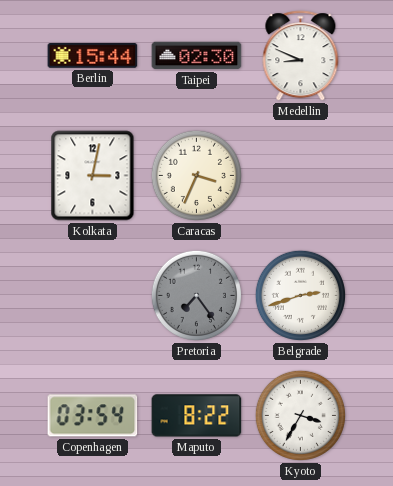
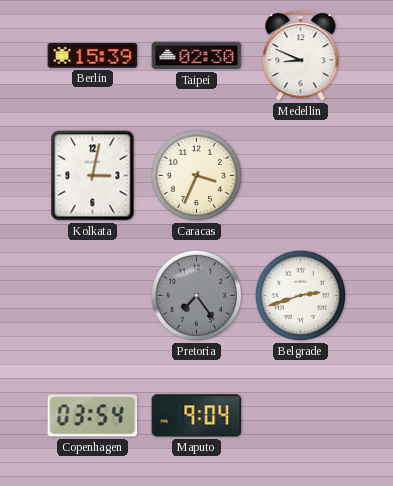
Berlin: 15:44 -> 15:39
Maputo: 8:22 -> 9:04
Kyoto: 3:35 -> none
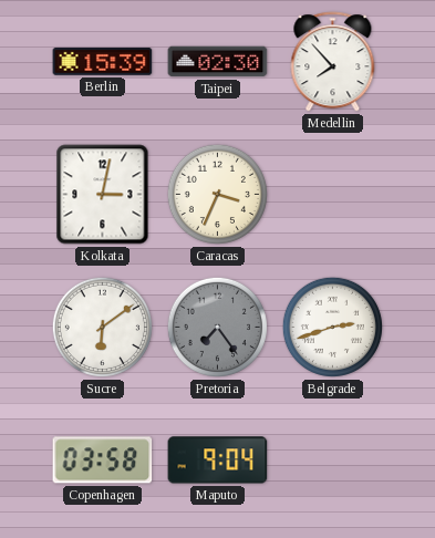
Medellin: 8:49 -> 7:53
Sucre: none -> 6:09
Copenhagen: 03:54 -> 03:58
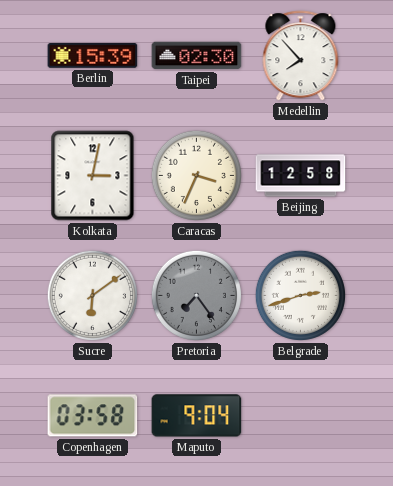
Beijing: none -> 12:58
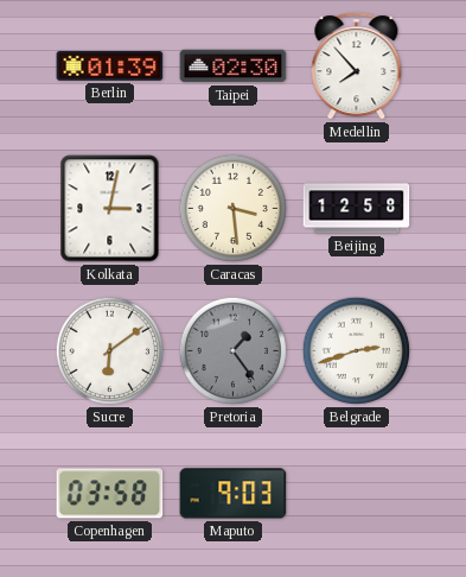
Berlin: 15:39 -> 01:39
Caracas: 3:34 -> 3:29
Pretoria: 7:24 -> 1:24
Maputo: 9:04 -> 9:03
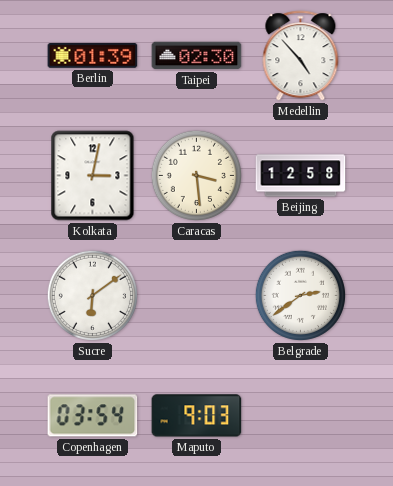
Medellin: 7:53 -> 4:53
Pretoria: 1:24 -> none
Belgrade: 2:42 -> 2:39
Copenhagen: 03:58 -> 03:54
